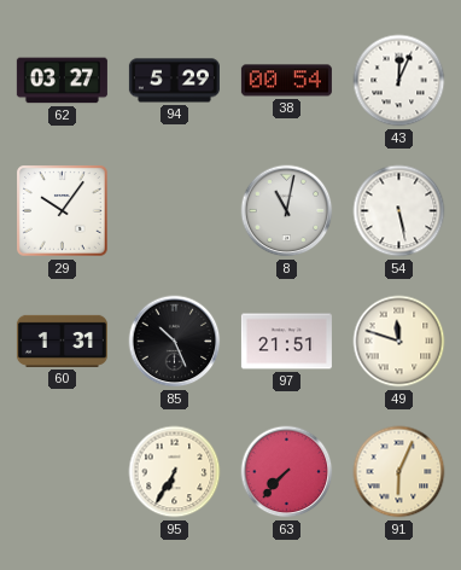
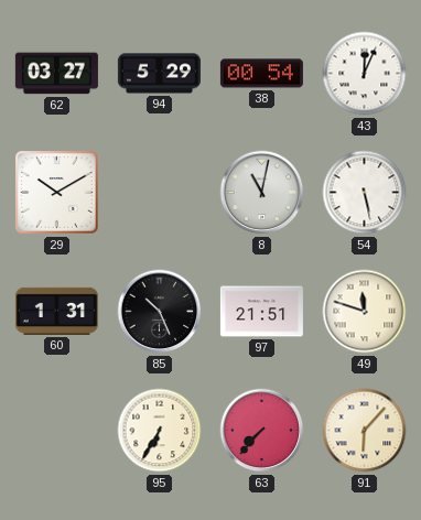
29: 10:06 -> 10:10
91: 6:04 -> 6:07
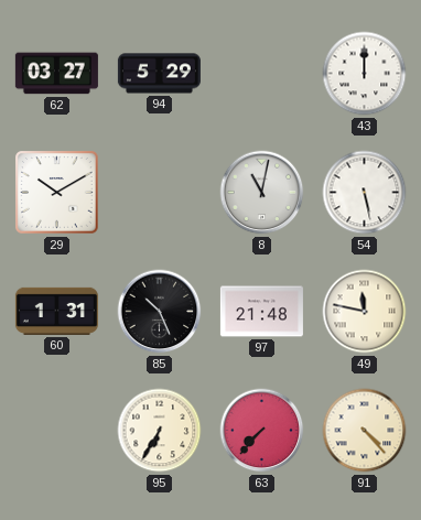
38: 00:54 -> none
43: 12:04 -> 12:00
97: 21:51 -> 21:48
49: 11:48 -> 11:47
91: 6:07 -> 4:23
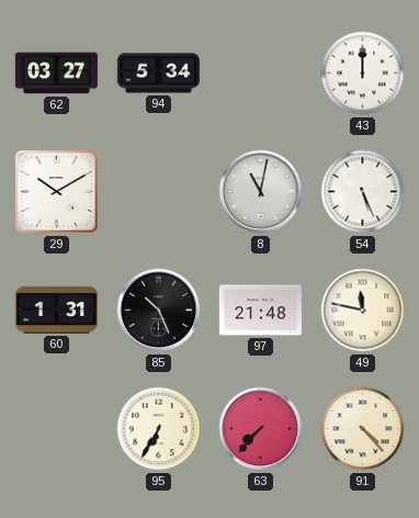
94: 5:29 -> 5:34
54: 5:28 -> 5:26
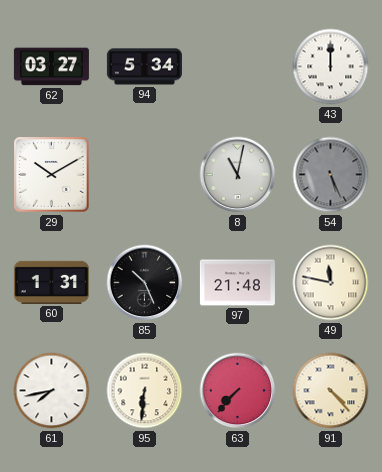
54 dial: white -> grey
61: none -> 7:43
95: 6:35 -> 6:31
